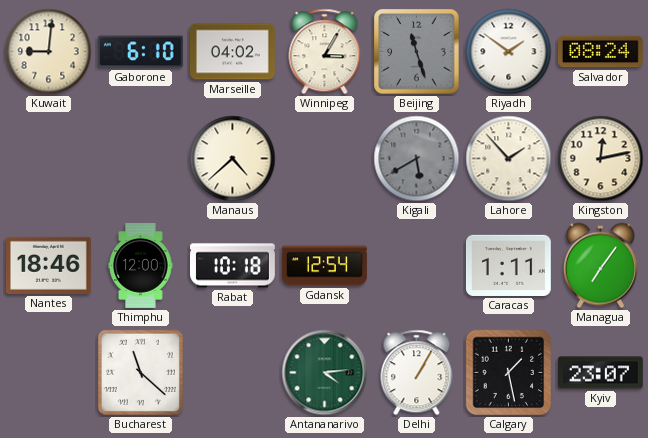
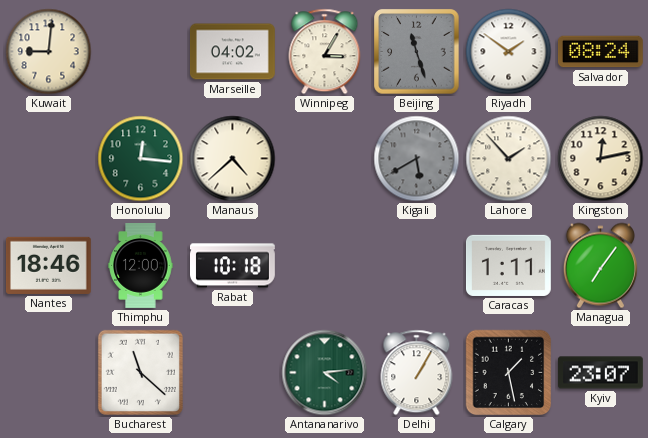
Gaborone: 6:10 -> none
Honolulu: none -> 12:16
Gdansk: 12:54 -> none
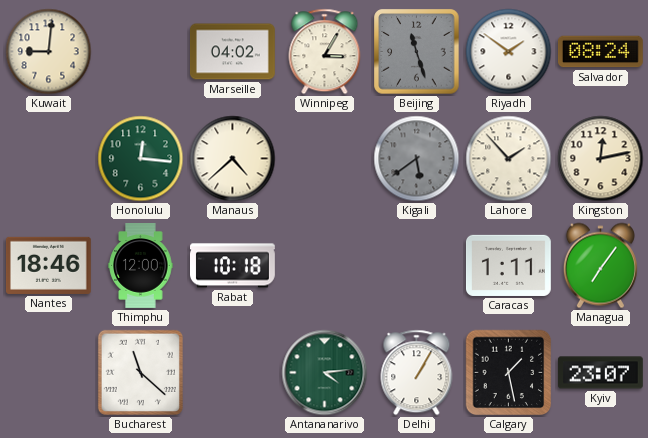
Kigali: 5:40 -> 5:39
